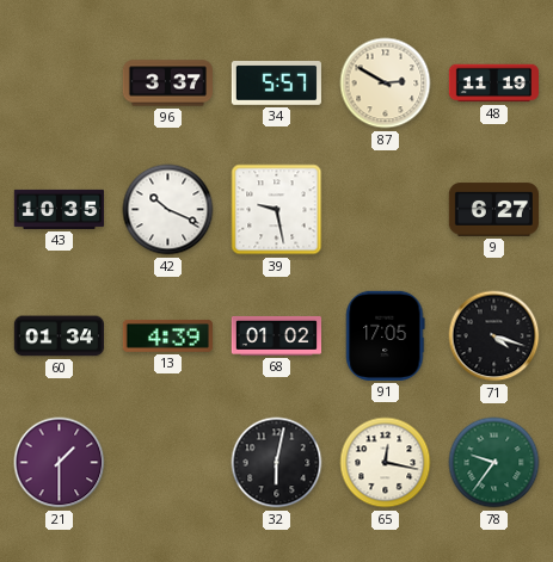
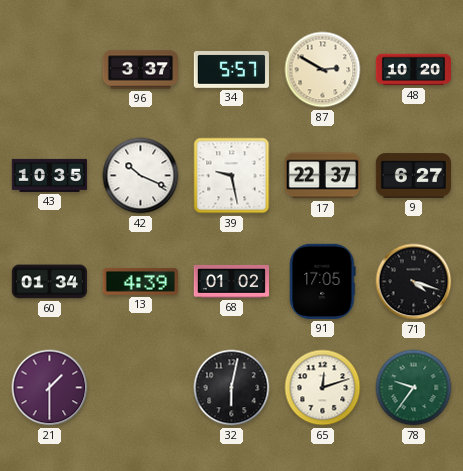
48: 11:19 -> 10:20
17: none -> 22:37
65: 12:17 -> 12:12
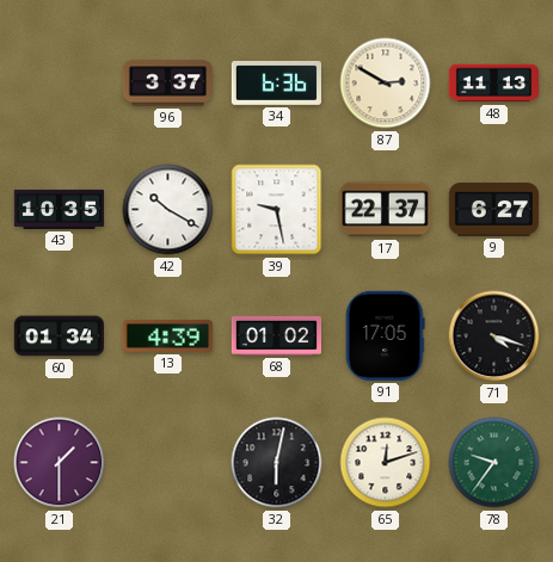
34: 5:57 -> 6:36
48: 10:20 -> 11:13
42: 10:19 -> 10:20
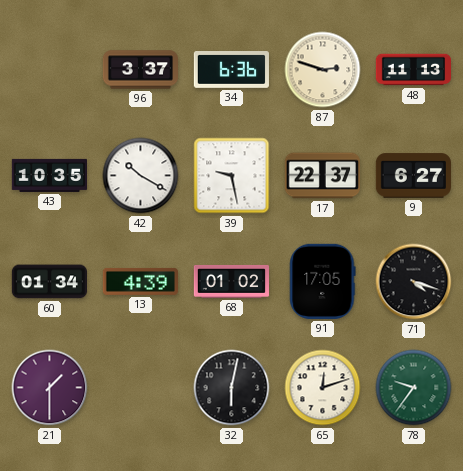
87: 2:50 -> 2:48
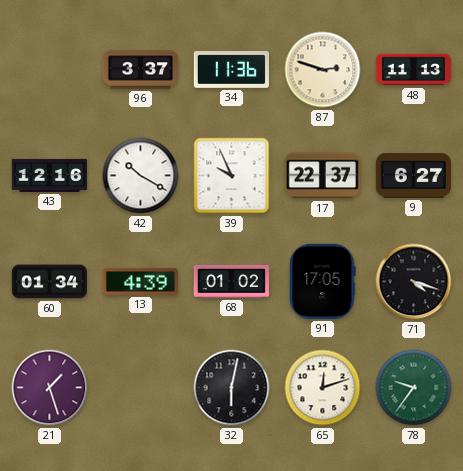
34: 6:36 -> 11:36
43: 10:35 -> 12:16
39: 9:28 -> 9:56
21: 1:30 -> 1:27
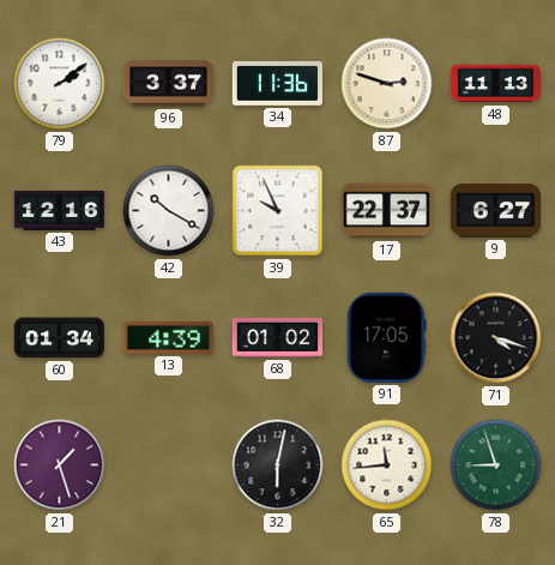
79: none -> 2:09
65: 12:12 -> 11:44
78: 9:36 -> 8:57
